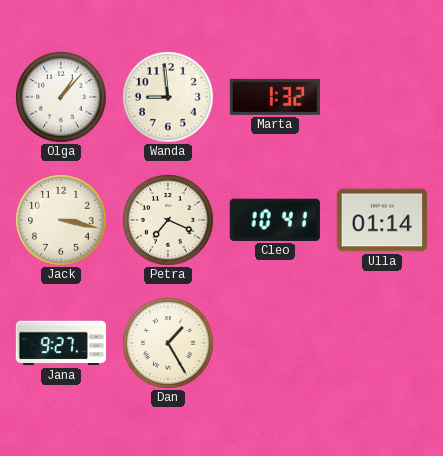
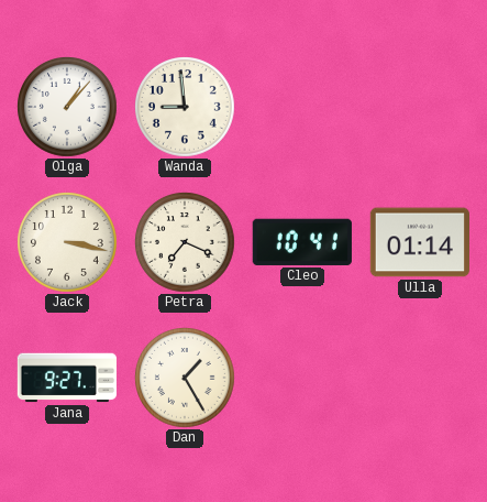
Marta: 1:32 -> none
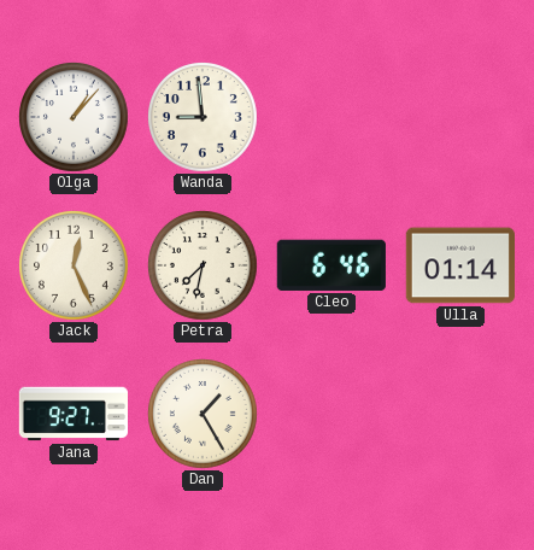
Jack: 3:17 -> 12:26
Petra: 7:19 -> 7:32
Cleo: 10:41 -> 6:46
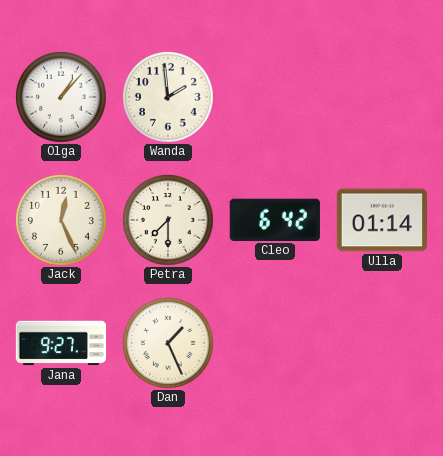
Wanda: 8:59 -> 1:59
Petra: 7:32 -> 7:30
Cleo: 6:46 -> 6:42
Dan: 1:25 -> 1:26
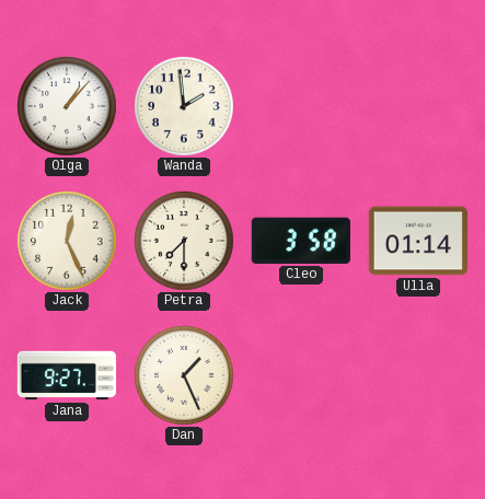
Cleo: 6:42 -> 3:58
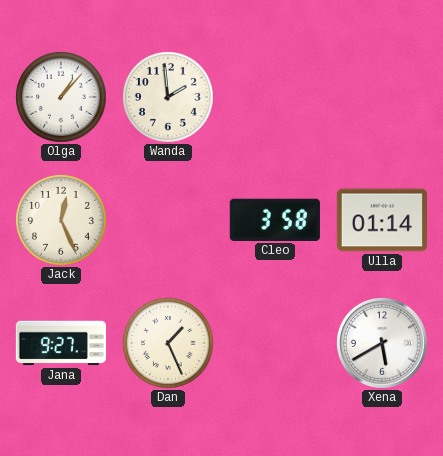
Petra: 7:30 -> none
Xena: none -> 5:40
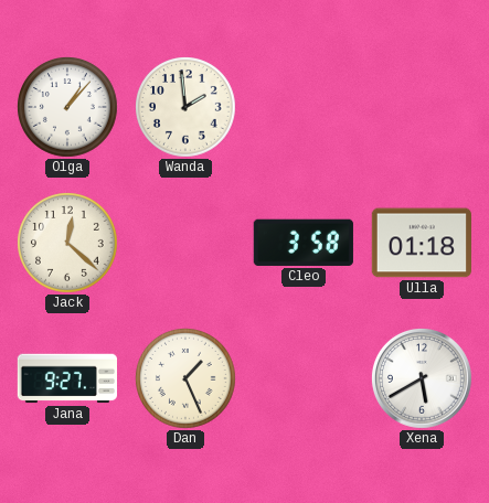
Jack: 12:26 -> 12:22
Ulla: 01:14 -> 01:18
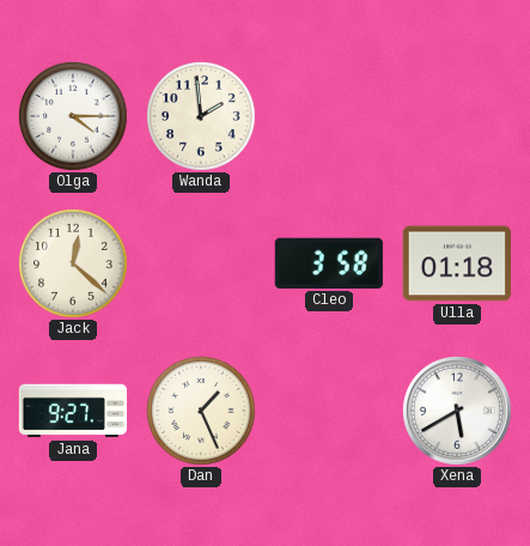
Olga: 1:07 -> 4:15
